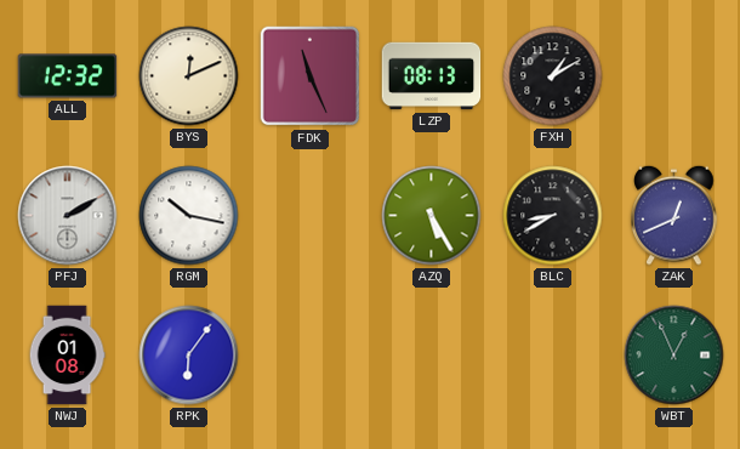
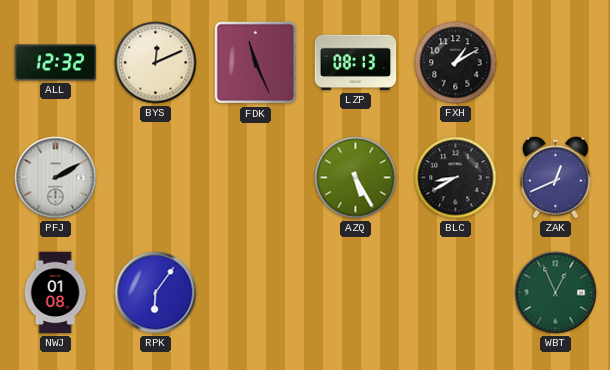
RGM: 10:17 -> none
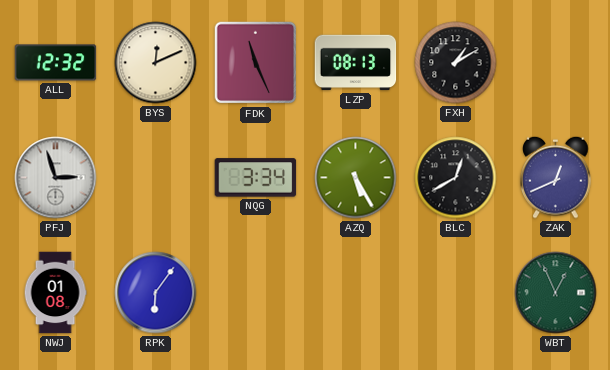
PFJ: 2:10 -> 2:57
NQG: none -> 3:34
BLC: 8:40 -> 12:40
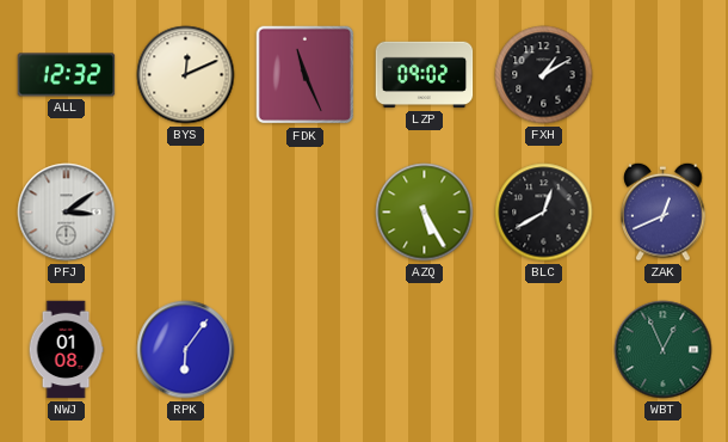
LZP: 08:13 -> 09:02
PFJ: 2:57 -> 3:09
NQG: 3:34 -> none
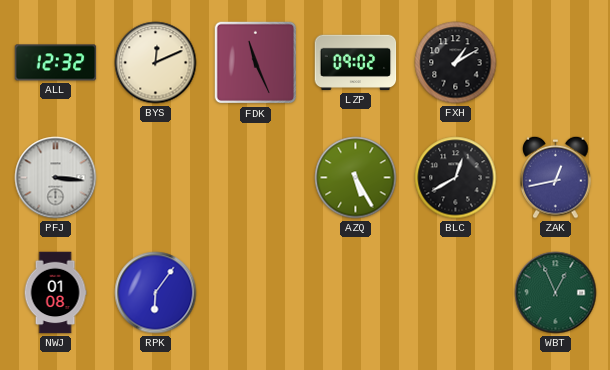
PFJ: 3:09 -> 3:16
ZAK: 12:41 -> 12:43
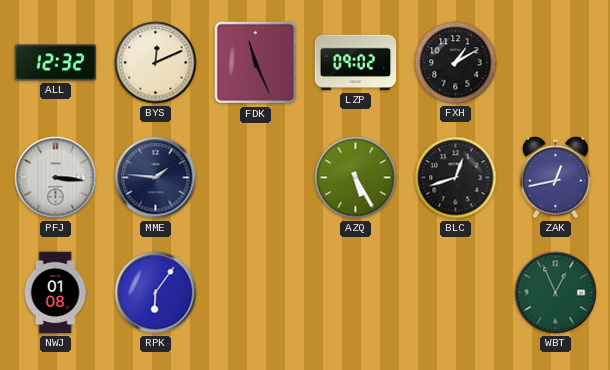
MME: none -> 1:46
BLC: 12:40 -> 12:42
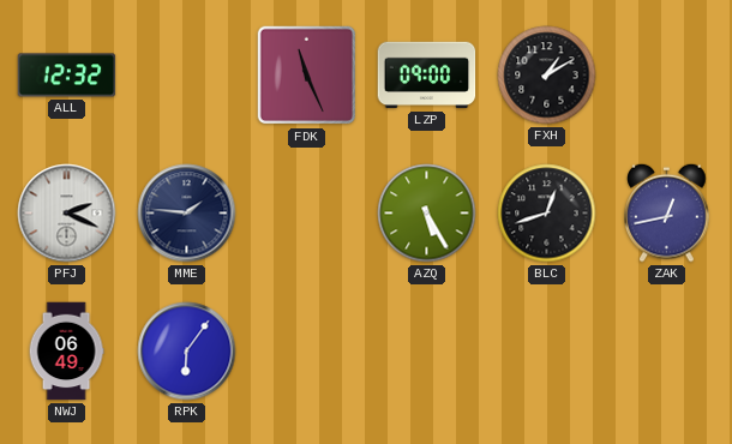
BYS: 12:11 -> none
LZP: 09:02 -> 09:00
PFJ: 3:16 -> 2:19
NWJ: 01:08 -> 06:49
WBT: 12:56 -> none
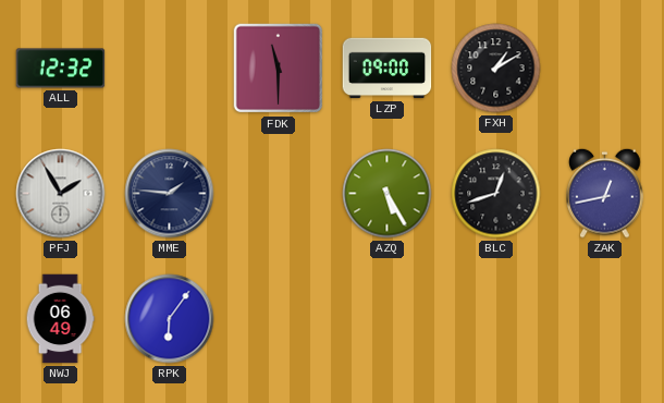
FDK: 11:26 -> 11:30
PFJ: 2:19 -> 1:55
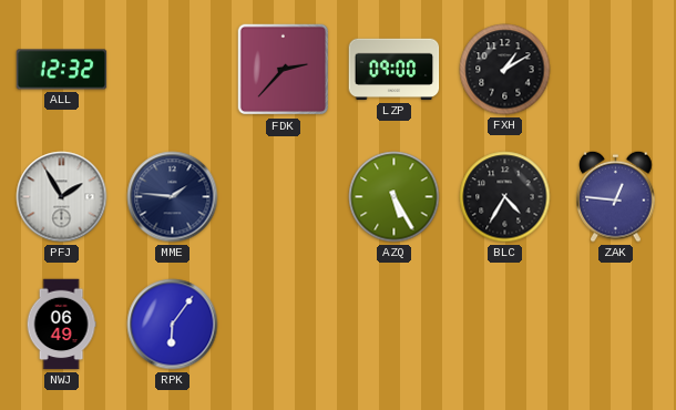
FDK: 11:30 -> 2:37
BLC: 12:42 -> 4:35
ZAK: 12:43 -> 12:46
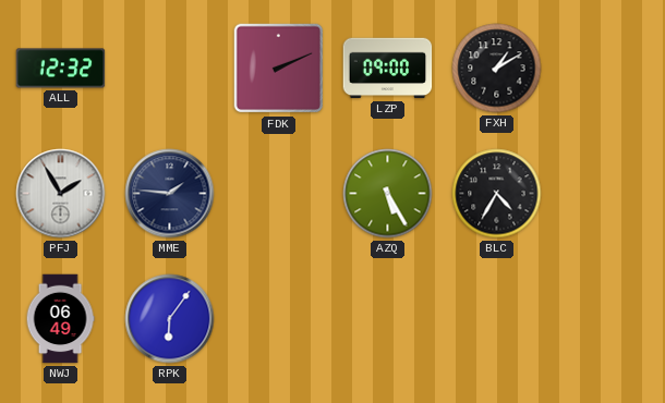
FDK: 2:37 -> 2:11
ZAK: 12:46 -> none
